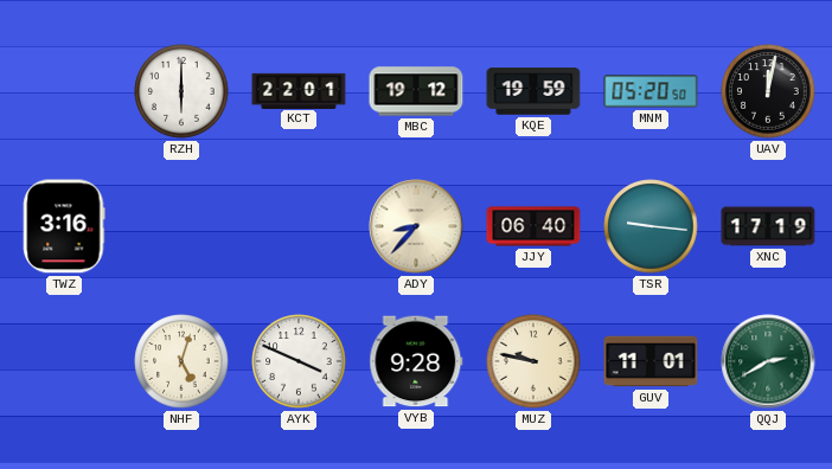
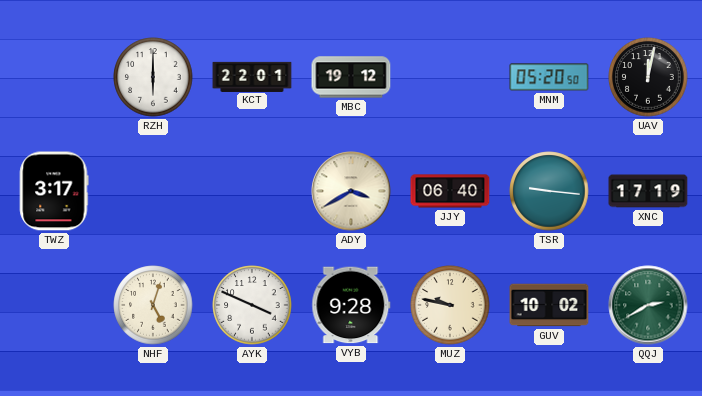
KQE: 19:59 -> none
TWZ: 3:16 -> 3:17
ADY: 8:37 -> 3:40
GUV: 11:01 -> 10:02
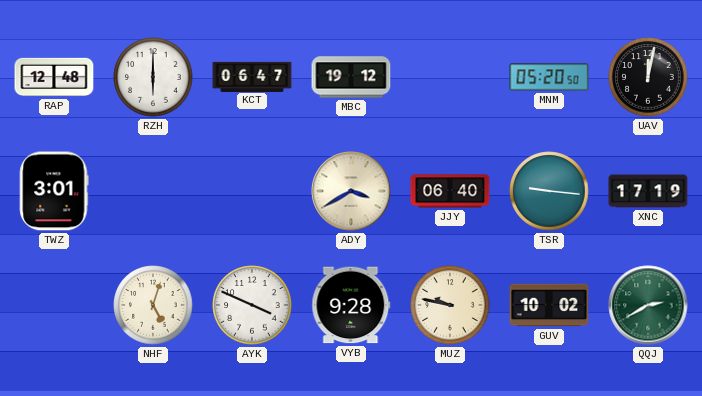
RAP: none -> 12:48
KCT: 22:01 -> 06:47
TWZ: 3:17 -> 3:01
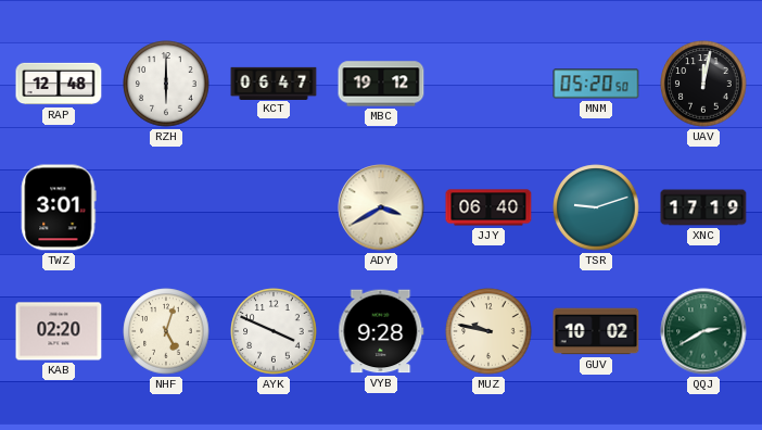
TSR: 9:16 -> 9:12
KAB: none -> 02:20
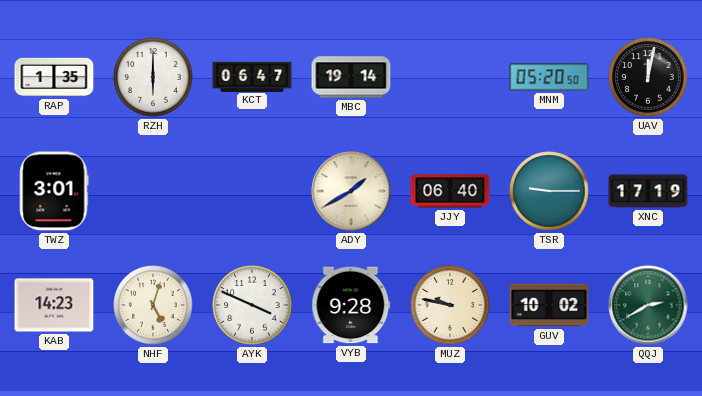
RAP: 12:48 -> 1:35
MBC: 19:12 -> 19:14
ADY: 3:40 -> 1:40
TSR: 9:12 -> 9:15
KAB: 02:20 -> 14:23
